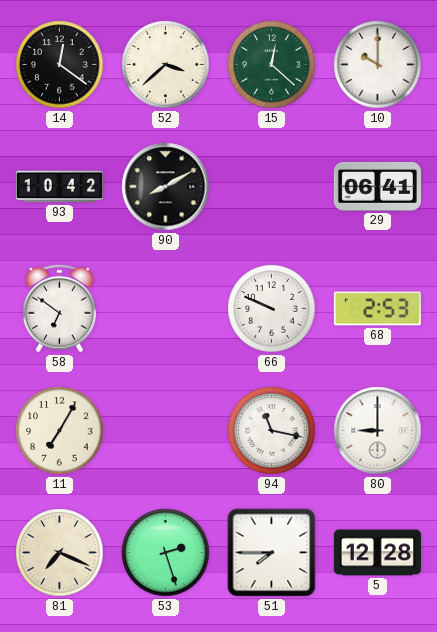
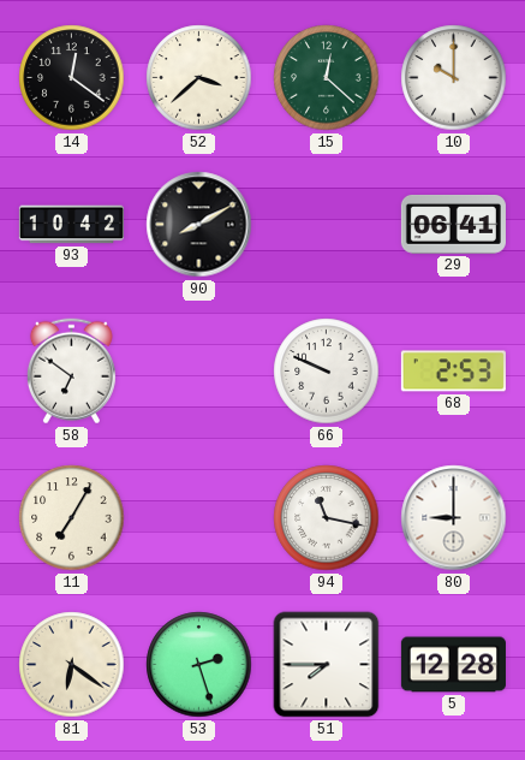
81: 7:19 -> 6:21
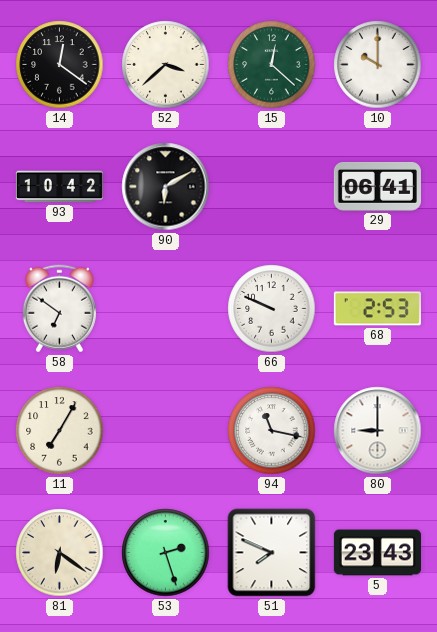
90: 8:10 -> 6:10
51: 7:45 -> 7:49
5: 12:28 -> 23:43
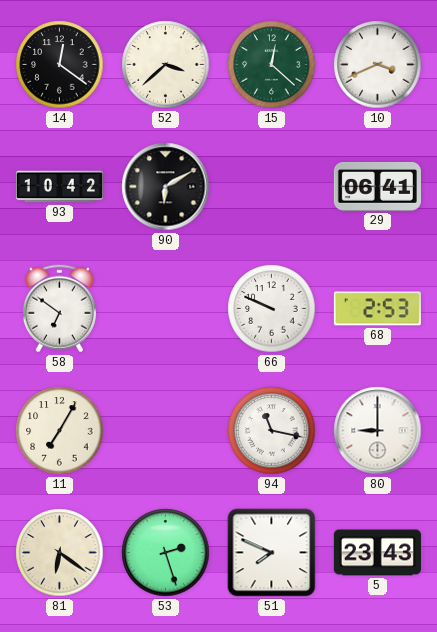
10: 10:00 -> 3:41
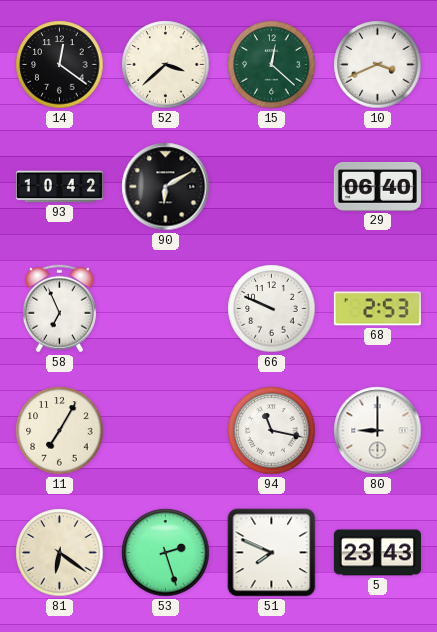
29: 06:41 -> 06:40
58: 6:51 -> 6:56
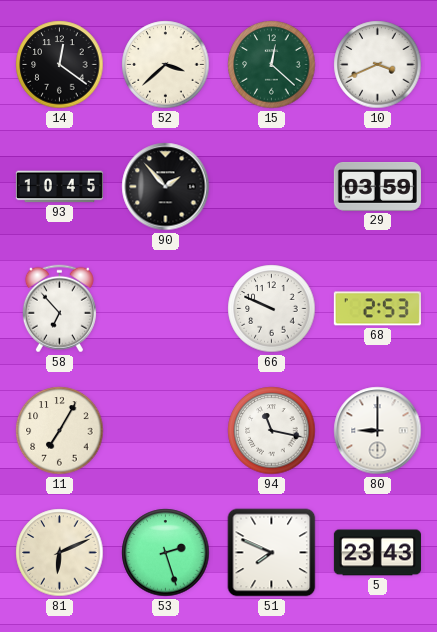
93: 10:42 -> 10:45
90: 6:10 -> 1:53
29: 06:40 -> 03:59
58: 6:56 -> 6:53
81: 6:21 -> 6:11
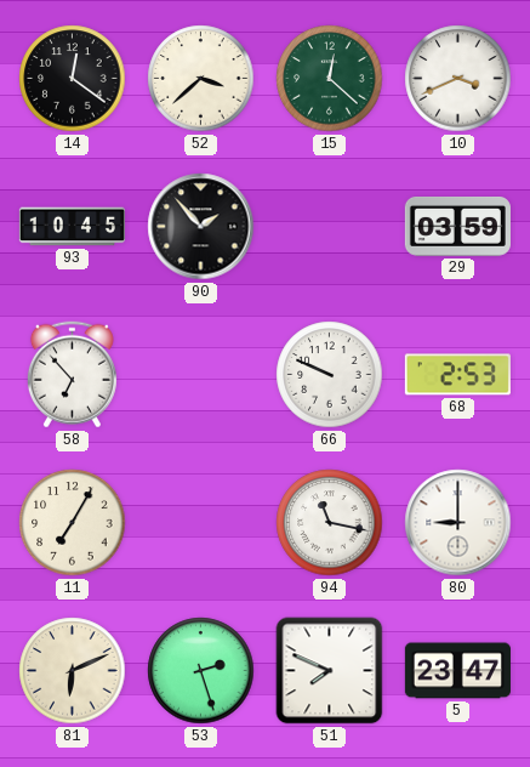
5: 23:43 -> 23:47
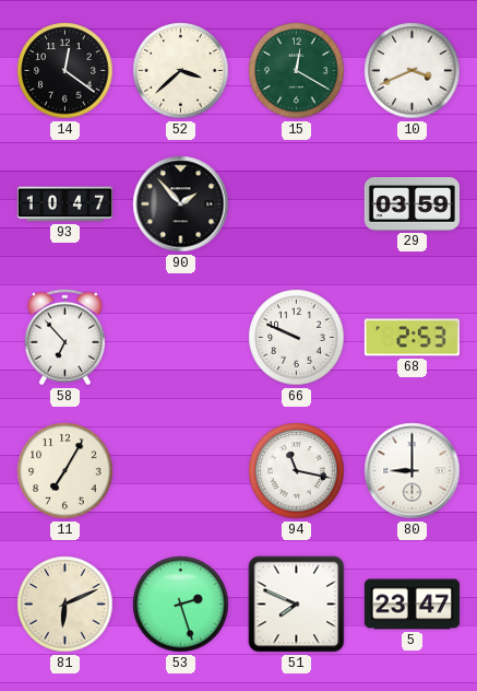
15: 12:22 -> 12:20
93: 10:45 -> 10:47
